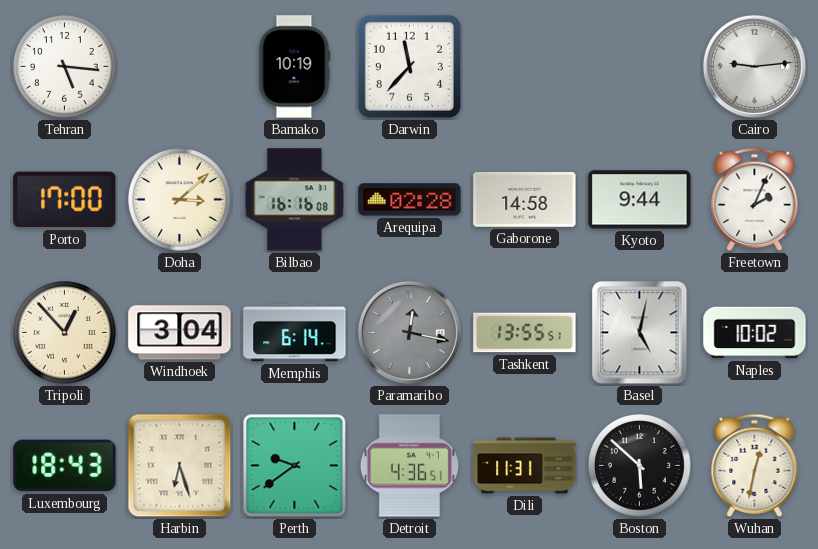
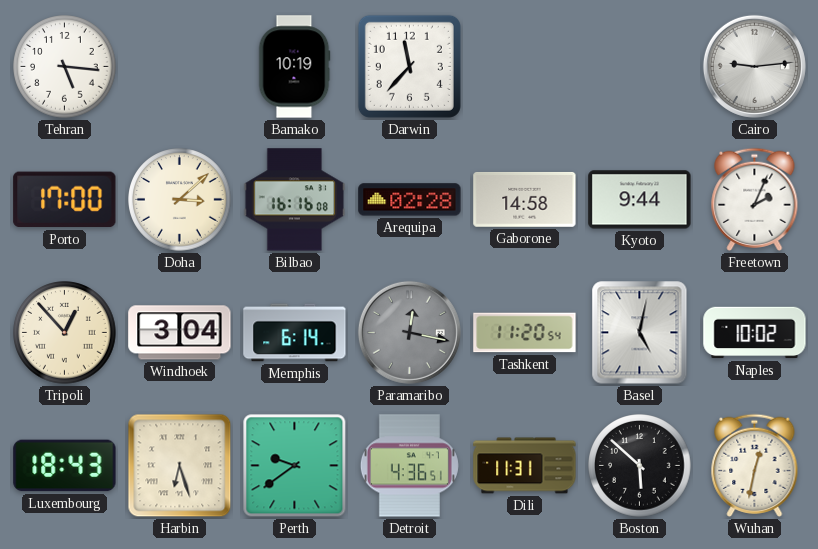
Tashkent: 13:55 -> 11:20
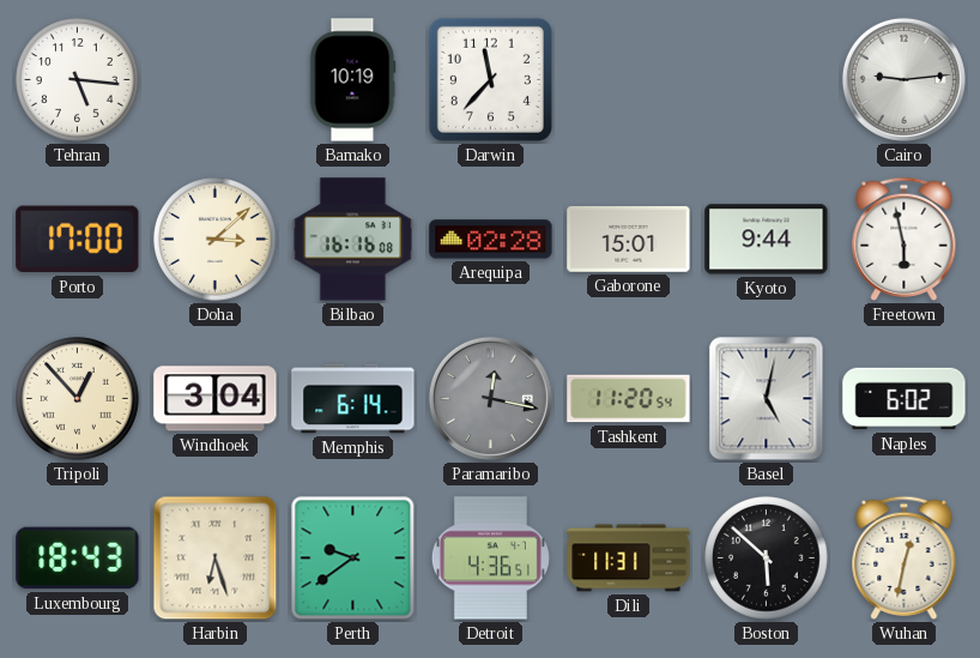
Gaborone: 14:58 -> 15:01
Freetown: 2:04 -> 5:58
Naples: 10:02 -> 6:02
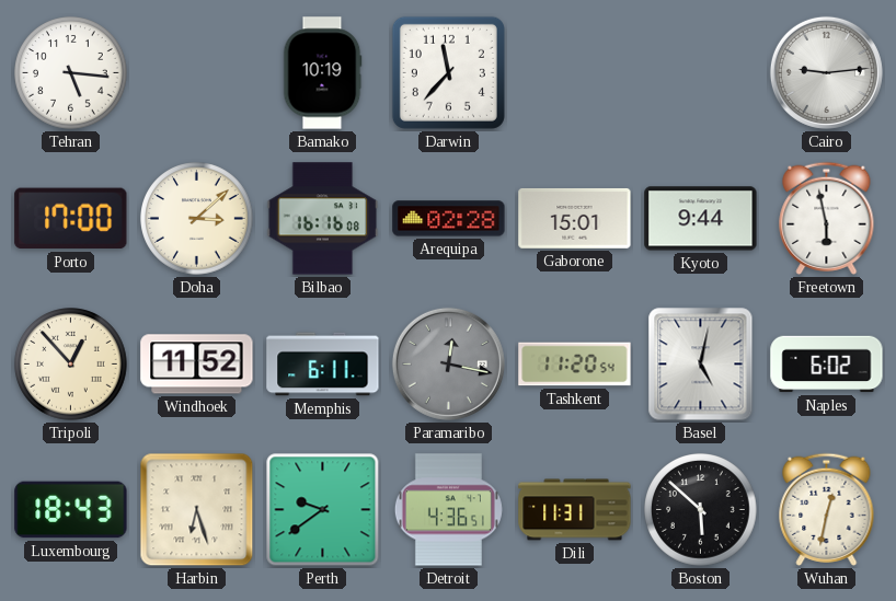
Windhoek: 3:04 -> 11:52
Memphis: 6:14 -> 6:11
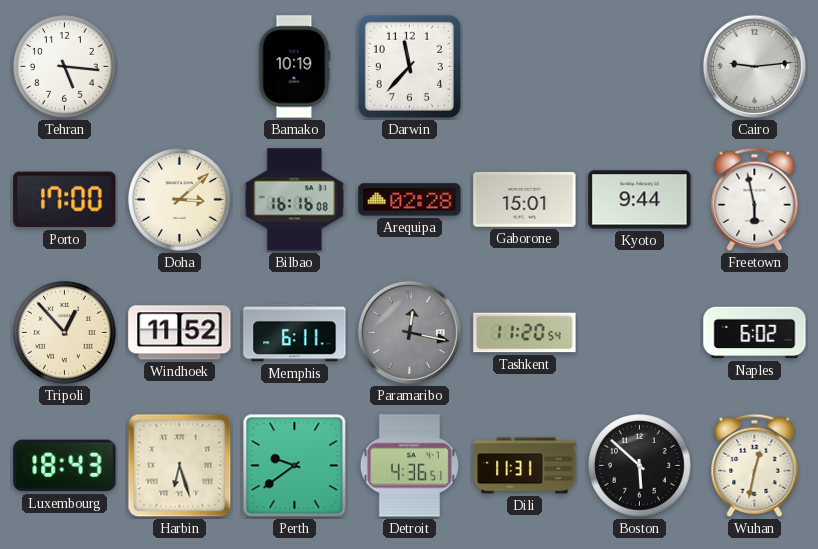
Basel: 5:02 -> none
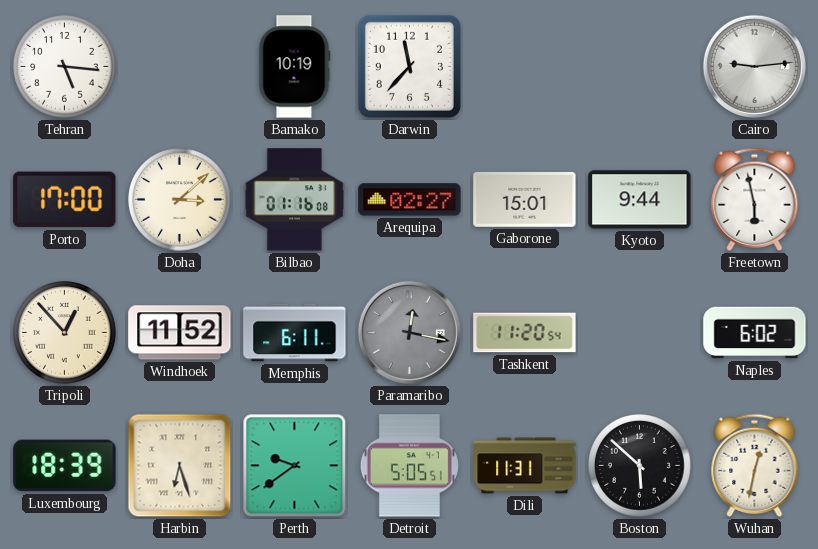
Bilbao: 16:16 -> 01:16
Arequipa: 02:28 -> 02:27
Luxembourg: 18:43 -> 18:39
Detroit: 4:36 -> 5:05
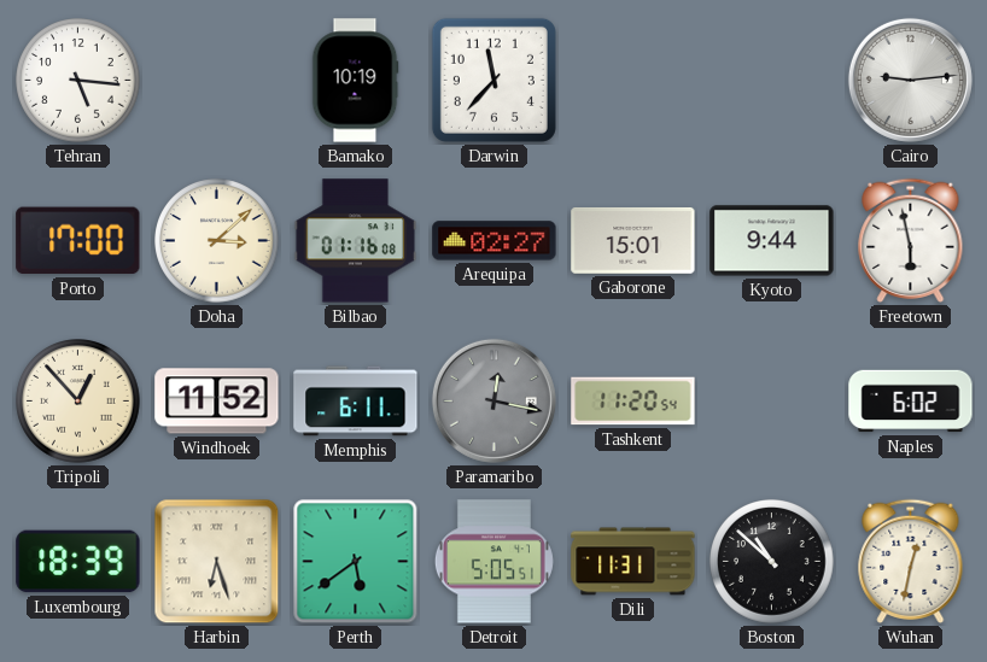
Perth: 9:39 -> 5:39
Boston: 5:52 -> 10:52
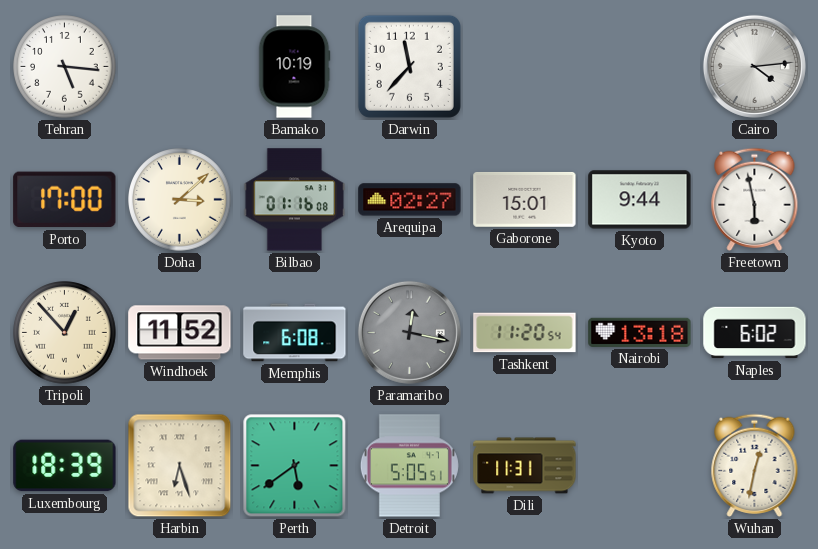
Cairo: 9:14 -> 4:14
Memphis: 6:11 -> 6:08
Nairobi: none -> 13:18
Boston: 10:52 -> none
